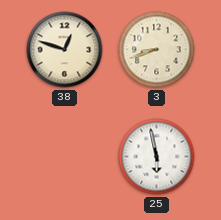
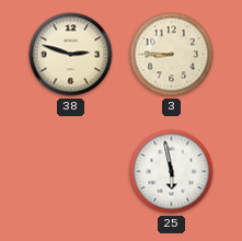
38: 12:48 -> 2:48
3: 8:42 -> 8:45
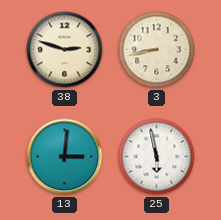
3: 8:45 -> 8:43
13: none -> 3:01
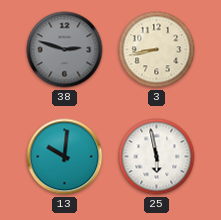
38 dial: cream -> grey
13: 3:01 -> 10:01
